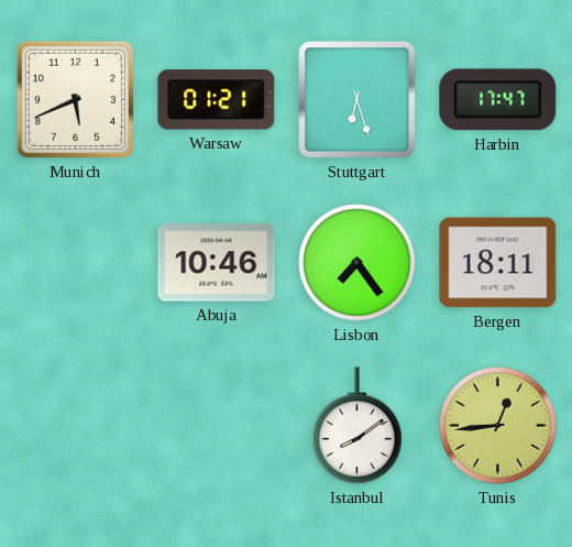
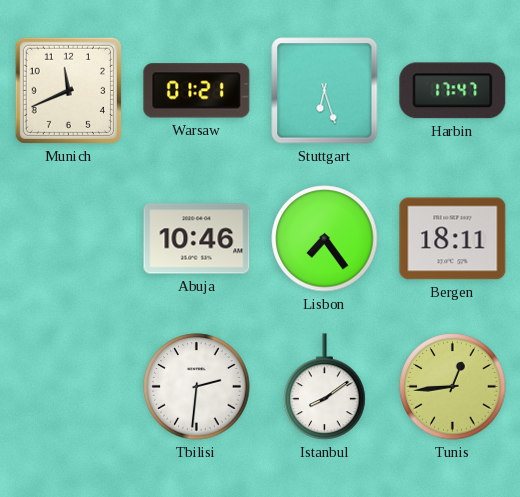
Munich: 5:41 -> 11:41
Tbilisi: none -> 2:31
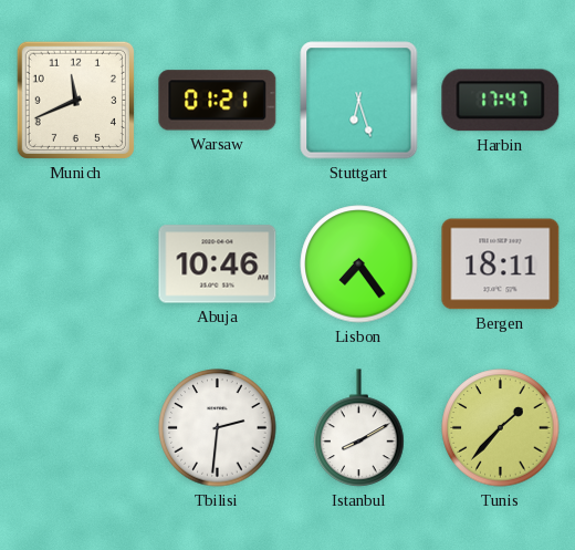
Istanbul: 8:09 -> 8:10
Tunis: 12:44 -> 1:37
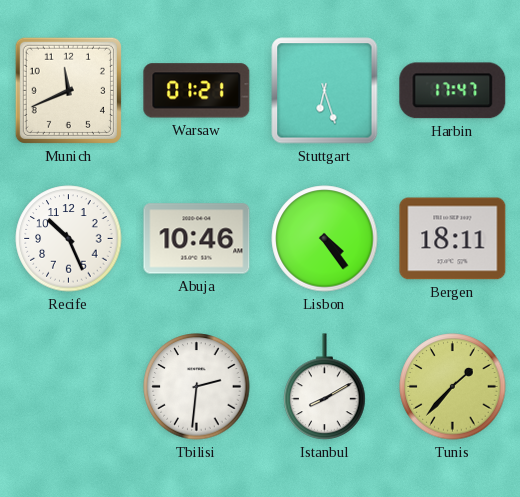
Recife: none -> 10:26
Lisbon: 7:24 -> 4:24
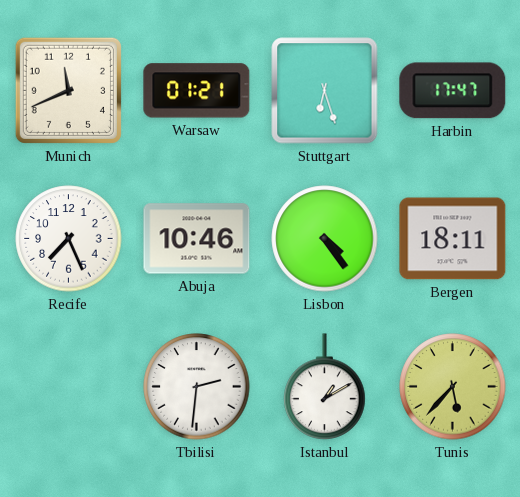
Recife: 10:26 -> 7:26
Istanbul: 8:10 -> 1:10
Tunis: 1:37 -> 5:37
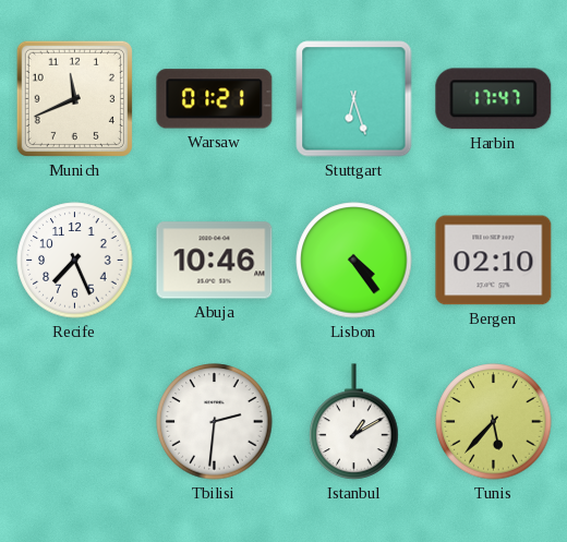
Bergen: 18:11 -> 02:10
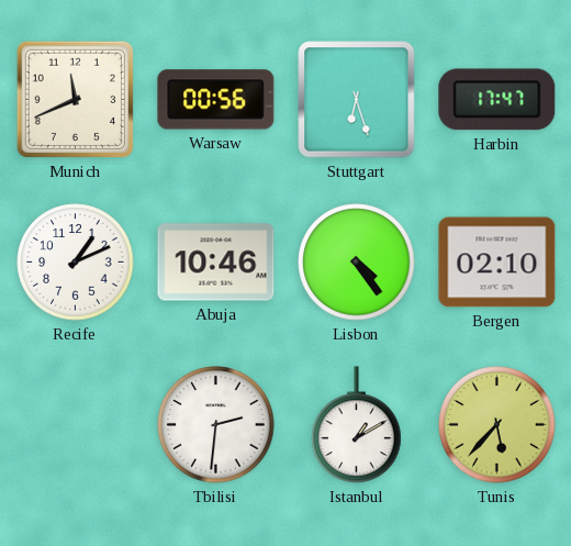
Warsaw: 01:21 -> 00:56
Recife: 7:26 -> 1:11
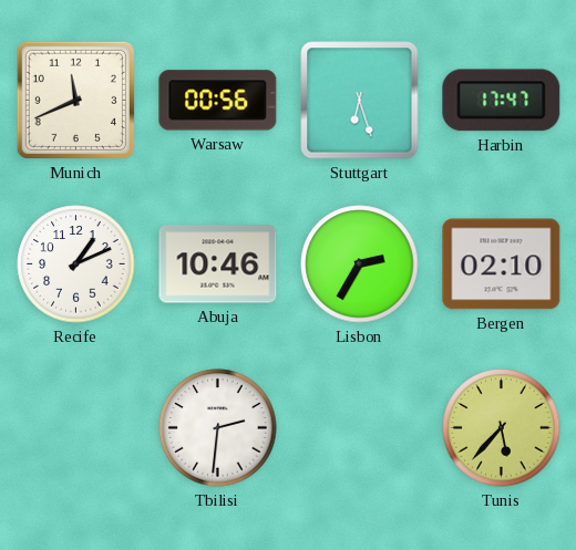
Lisbon: 4:24 -> 2:35
Istanbul: 1:10 -> none
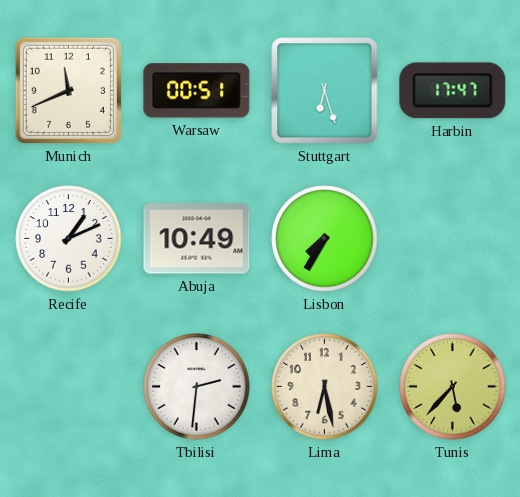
Warsaw: 00:56 -> 00:51
Abuja: 10:46 -> 10:49
Lisbon: 2:35 -> 7:35
Bergen: 02:10 -> none
Lima: none -> 6:28
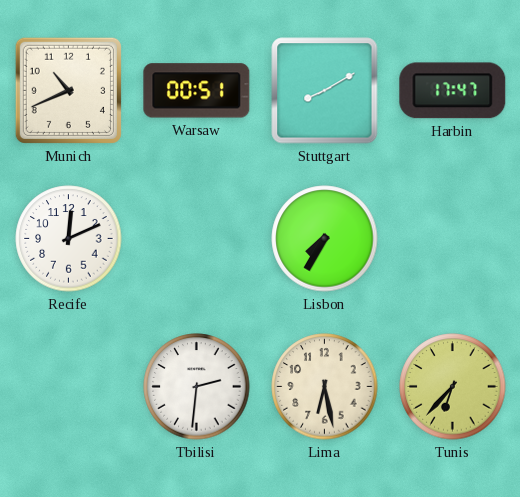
Munich: 11:41 -> 10:41
Stuttgart: 6:27 -> 8:10
Recife: 1:11 -> 12:11
Abuja: 10:49 -> none
Tunis: 5:37 -> 6:37
